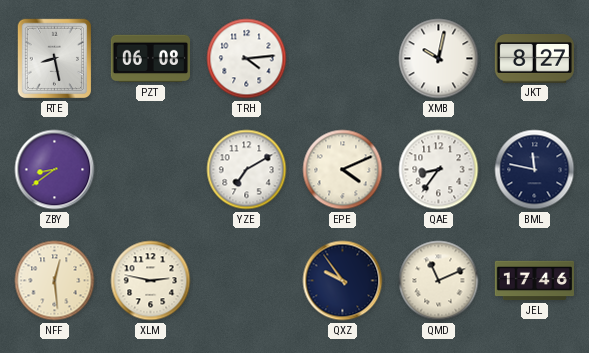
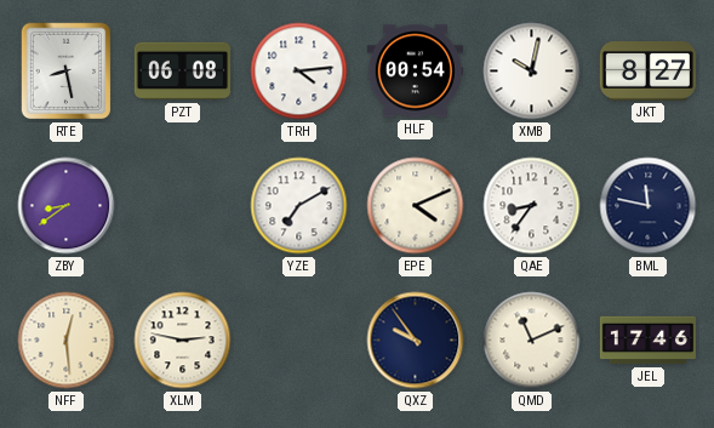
HLF: none -> 00:54
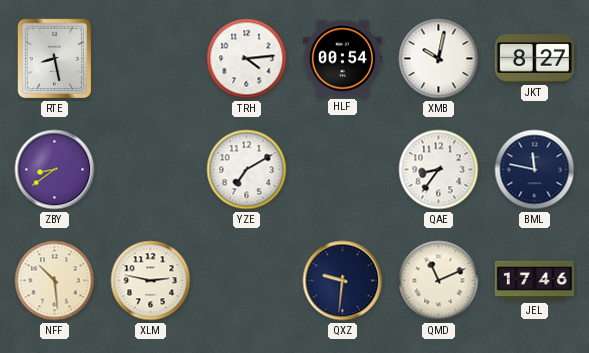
PZT: 06:08 -> none
EPE: 4:11 -> none
NFF: 12:29 -> 10:29
QXZ: 9:54 -> 9:31
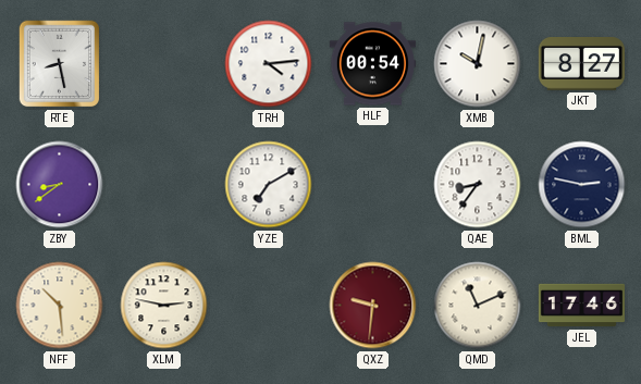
BML: 11:47 -> 2:47
QXZ dial: navy -> burgundy
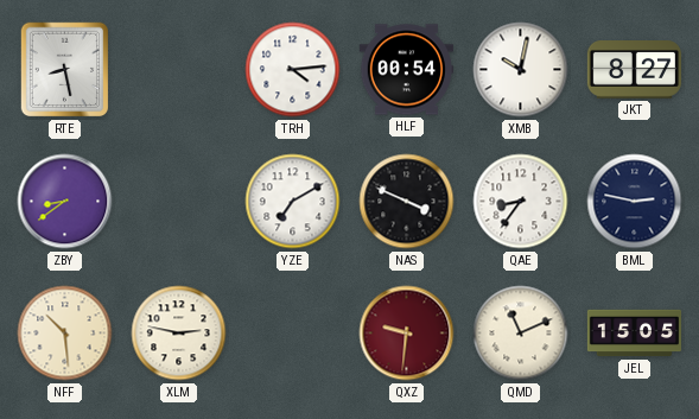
NAS: none -> 3:49
JEL: 17:46 -> 15:05
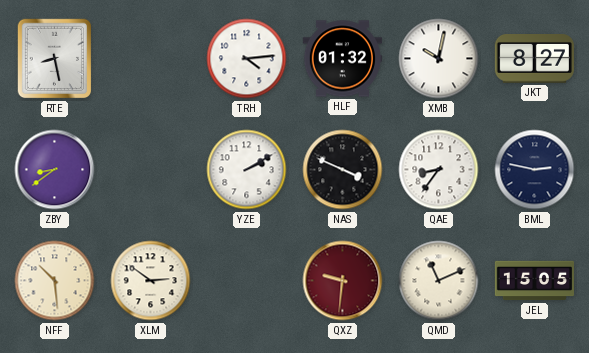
HLF: 00:54 -> 01:32
YZE: 7:10 -> 2:10
XLM: 2:47 -> 2:51
